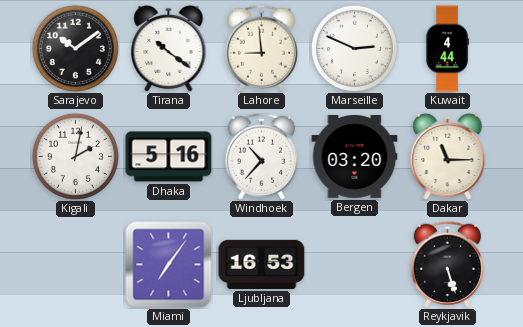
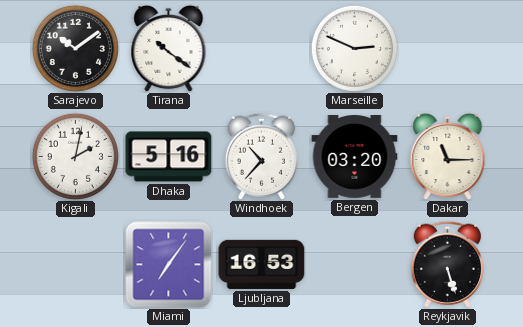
Lahore: 8:59 -> none
Kuwait: 4:44 -> none
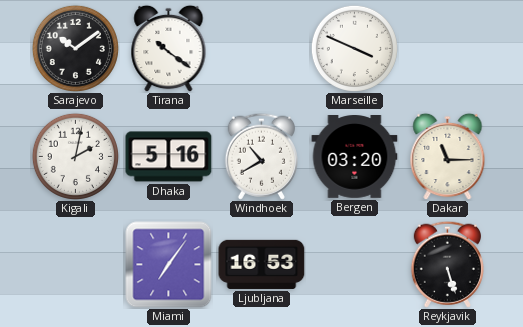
Marseille: 2:49 -> 3:49
Windhoek: 10:37 -> 10:40
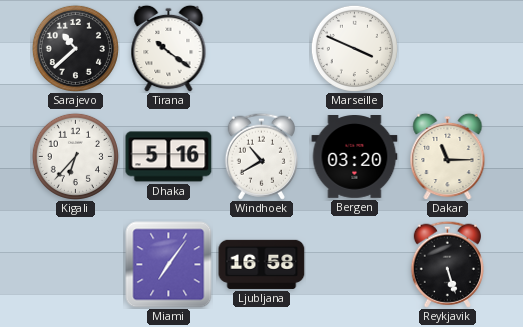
Sarajevo: 10:09 -> 10:38
Kigali: 2:02 -> 6:37
Ljubljana: 16:53 -> 16:58
